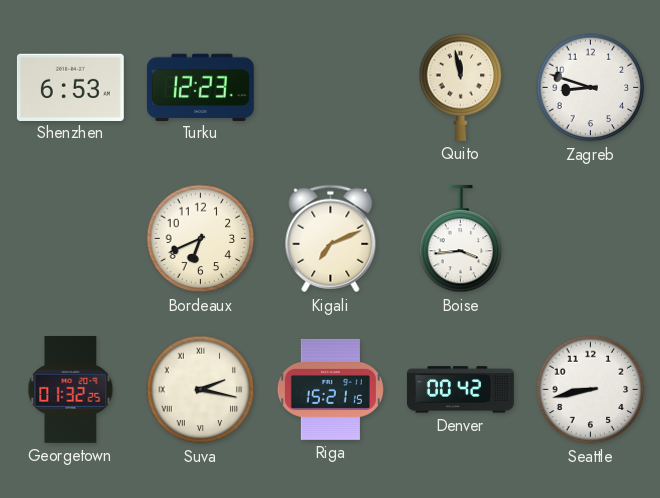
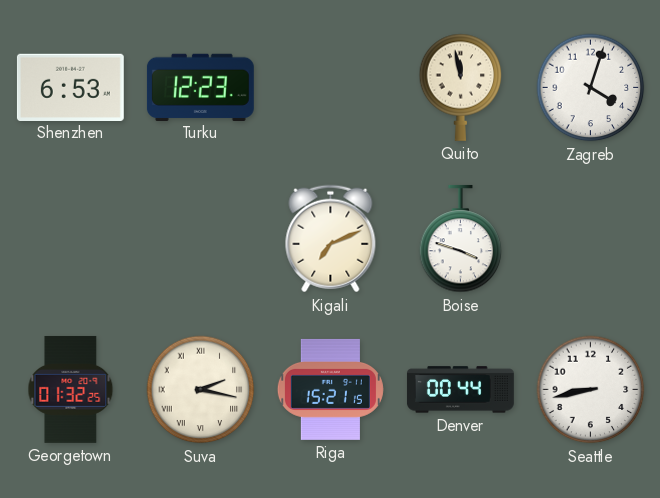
Zagreb: 8:48 -> 4:03
Bordeaux: 6:41 -> none
Boise: 3:44 -> 3:48
Denver: 00:42 -> 00:44
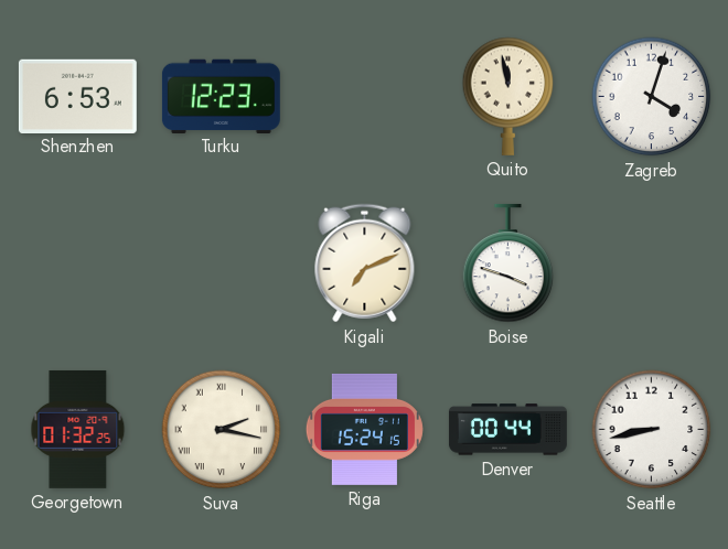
Riga: 15:21 -> 15:24
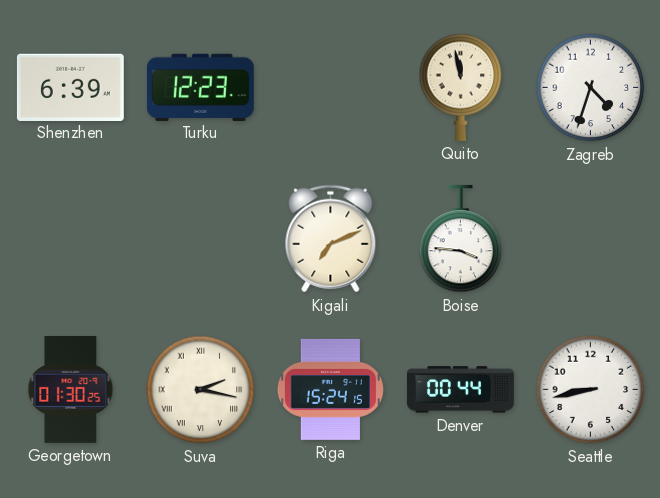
Shenzhen: 6:53 -> 6:39
Zagreb: 4:03 -> 4:33
Boise: 3:48 -> 3:46
Georgetown: 01:32 -> 01:30
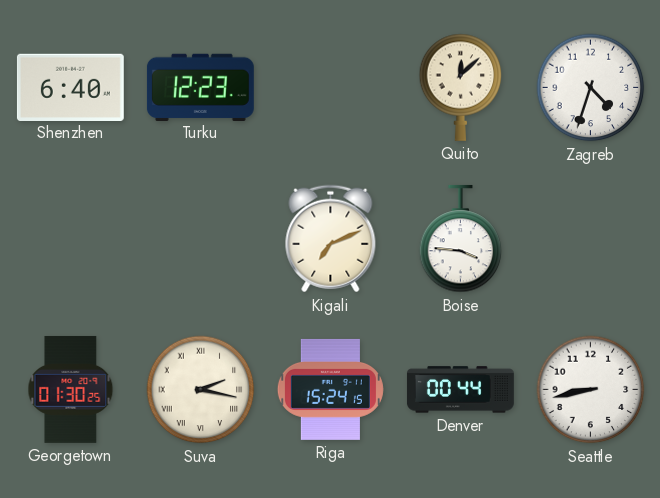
Shenzhen: 6:39 -> 6:40
Quito: 11:58 -> 12:08
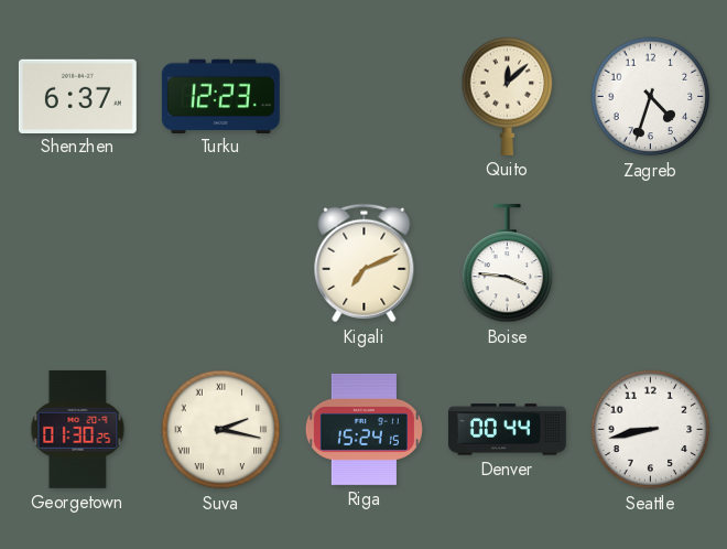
Shenzhen: 6:40 -> 6:37
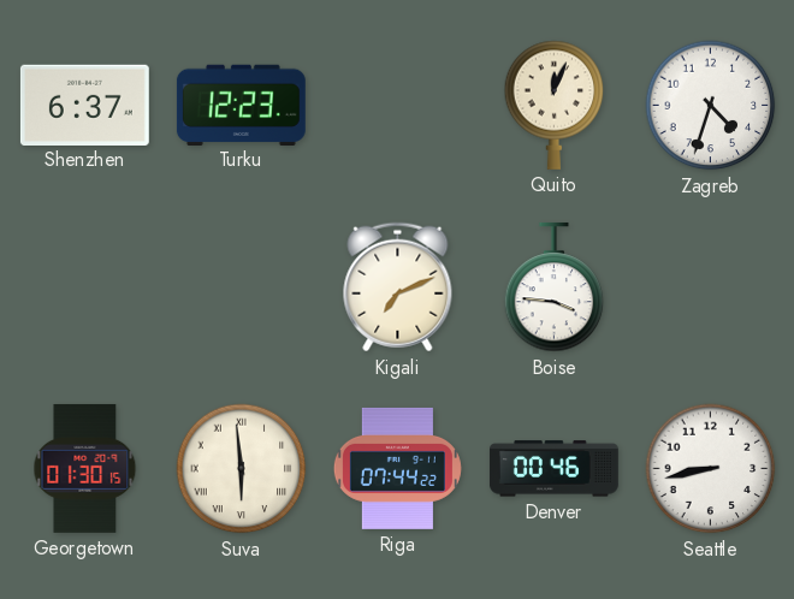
Quito: 12:08 -> 12:04
Georgetown: 01:30:25 -> 01:30:15
Suva: 2:17 -> 5:59
Riga: 15:24 -> 07:44
Denver: 00:44 -> 00:46
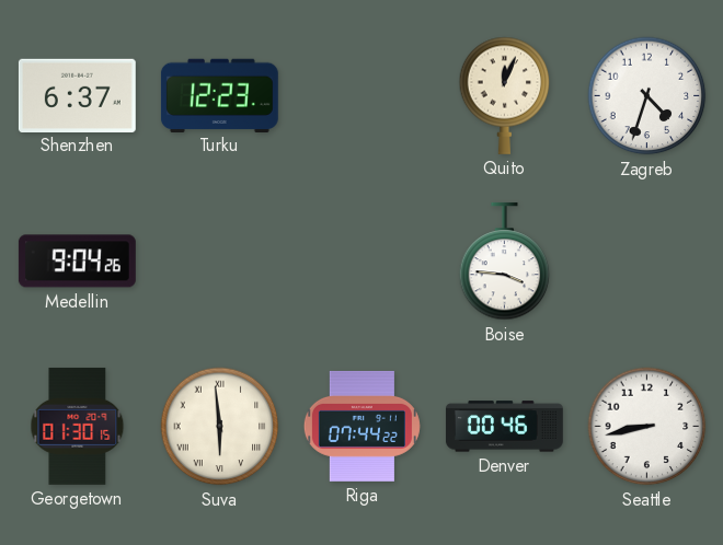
Medellin: none -> 9:04
Kigali: 7:11 -> none
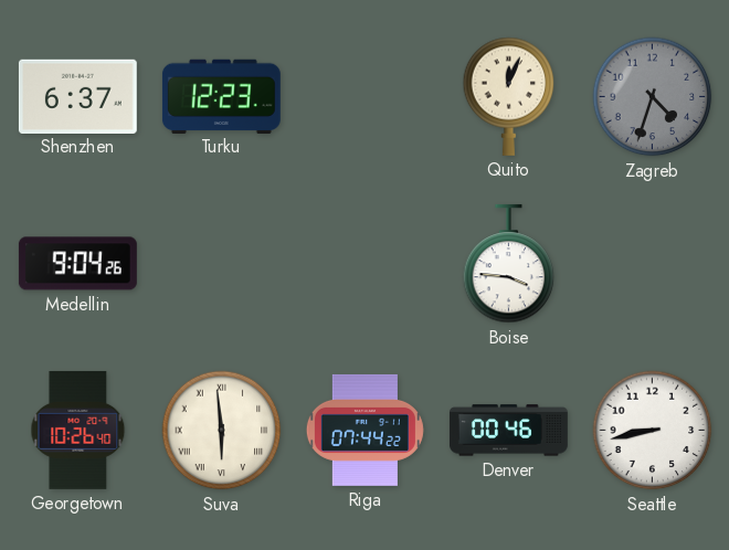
Zagreb dial: white -> grey
Georgetown: 01:30 -> 10:26
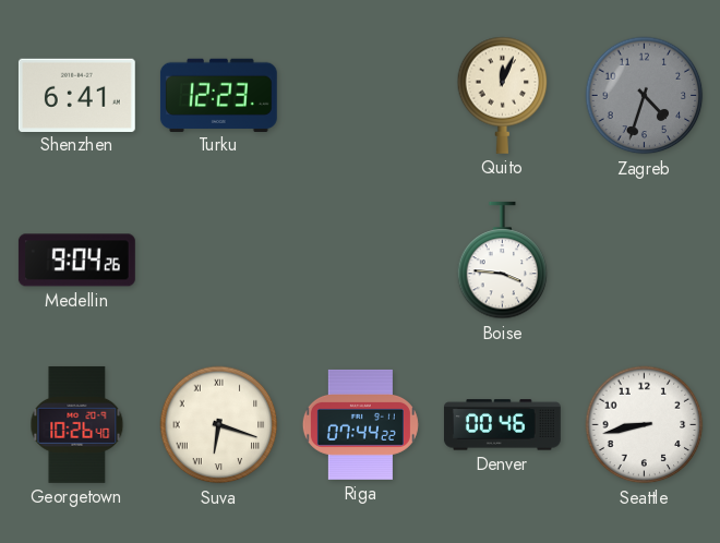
Shenzhen: 6:37 -> 6:41
Suva: 5:59 -> 6:18
